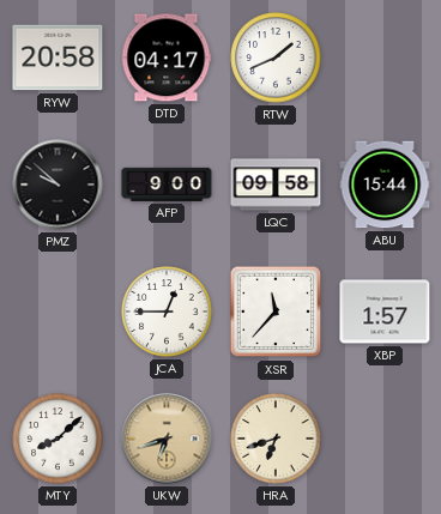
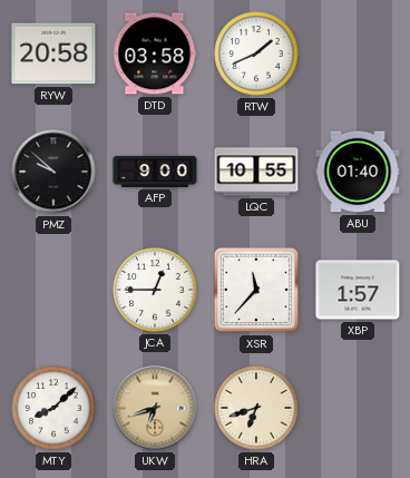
DTD: 04:17 -> 03:58
LQC: 09:58 -> 10:55
ABU: 15:44 -> 01:40
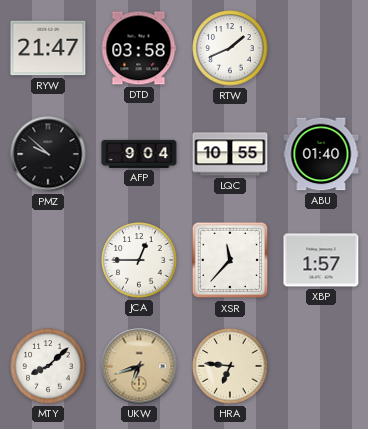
RYW: 20:58 -> 21:47
AFP: 9:00 -> 9:04
HRA: 6:42 -> 6:46
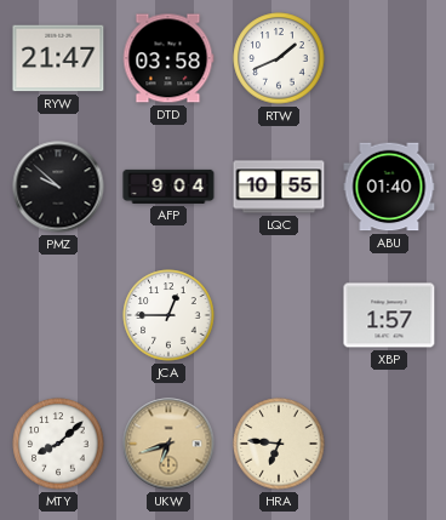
XSR: 11:37 -> none
